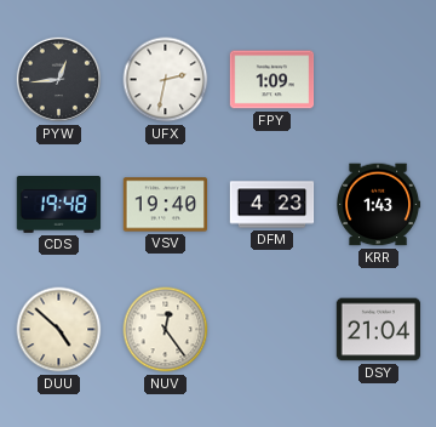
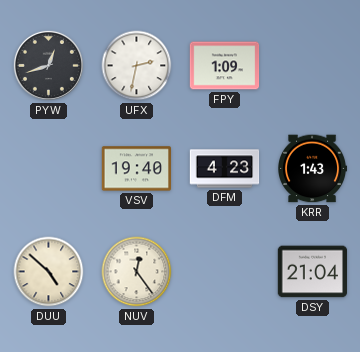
PYW: 12:44 -> 12:42
CDS: 19:48 -> none
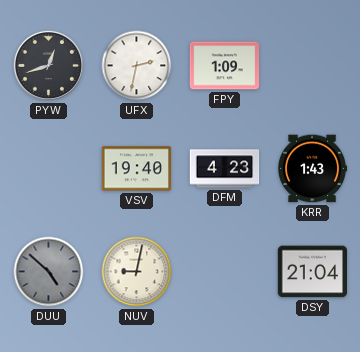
DUU dial: cream -> grey
NUV: 12:24 -> 9:02
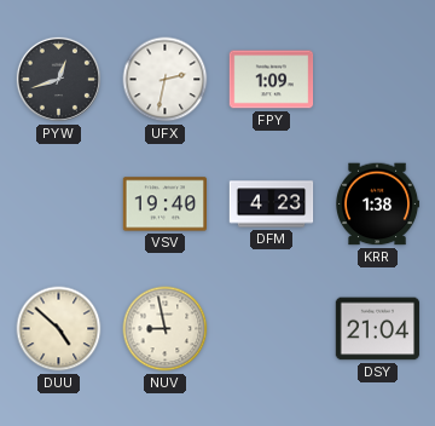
KRR: 1:43 -> 1:38
DUU dial: grey -> cream
NUV: 9:02 -> 8:58
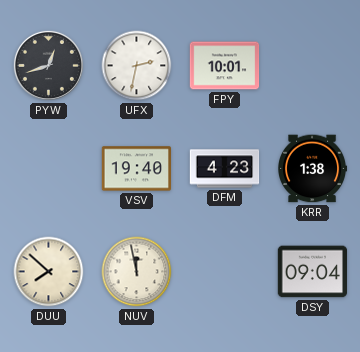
FPY: 1:09 -> 10:01
DUU: 4:52 -> 7:52
NUV: 8:58 -> 11:58
DSY: 21:04 -> 09:04
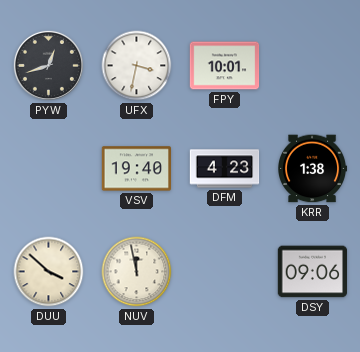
UFX: 2:32 -> 3:32
DUU: 7:52 -> 3:52
DSY: 09:04 -> 09:06
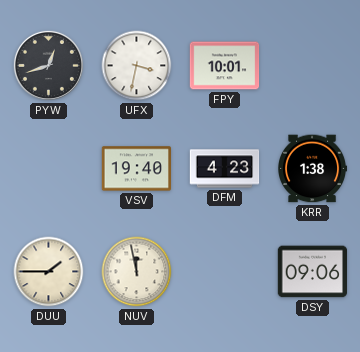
DUU: 3:52 -> 1:45
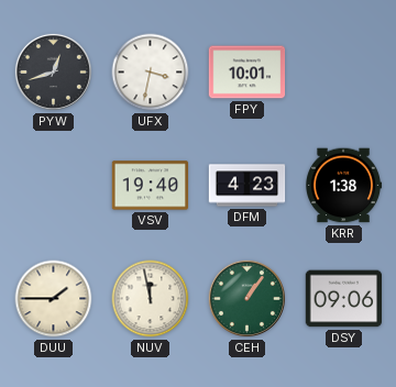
CEH: none -> 1:06
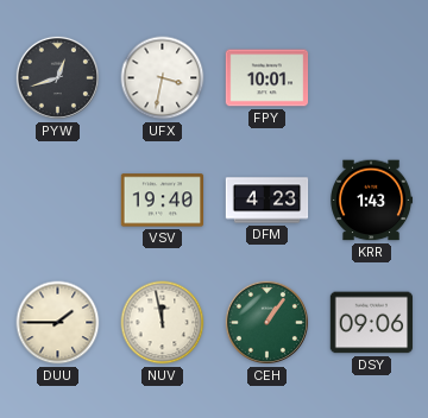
KRR: 1:38 -> 1:43
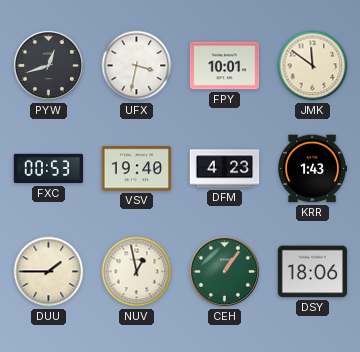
JMK: none -> 11:51
FXC: none -> 00:53
NUV: 11:58 -> 12:58
DSY: 09:06 -> 18:06
